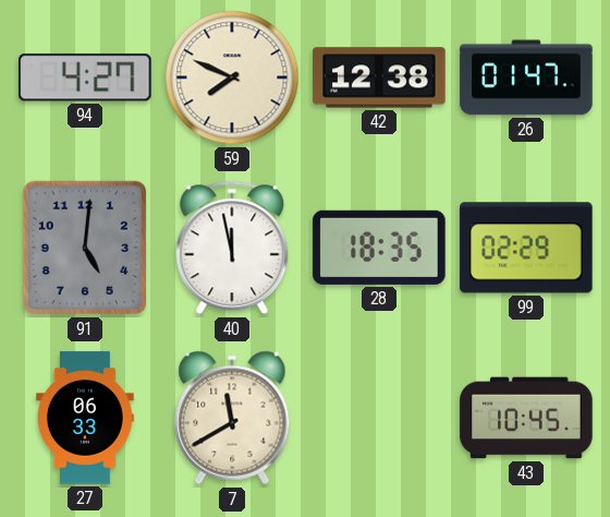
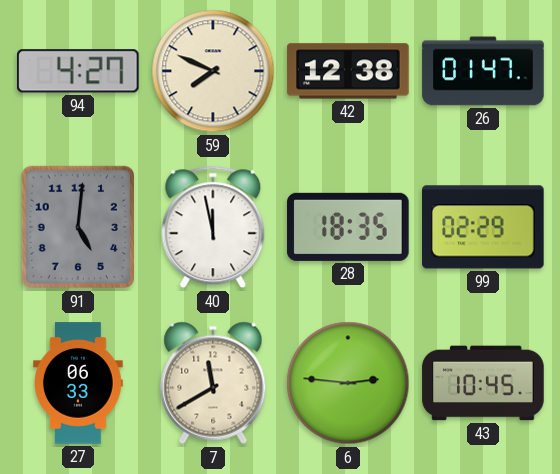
6: none -> 2:46
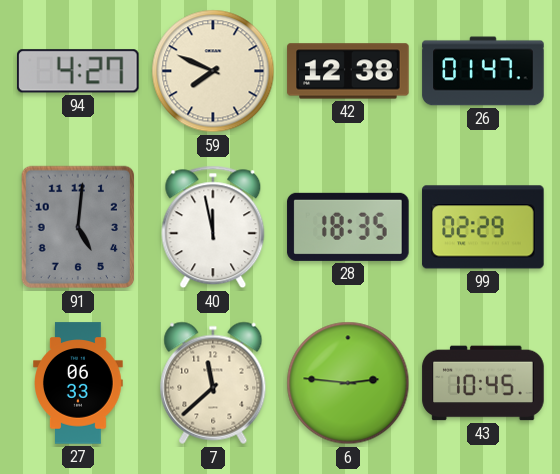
7: 11:40 -> 11:38
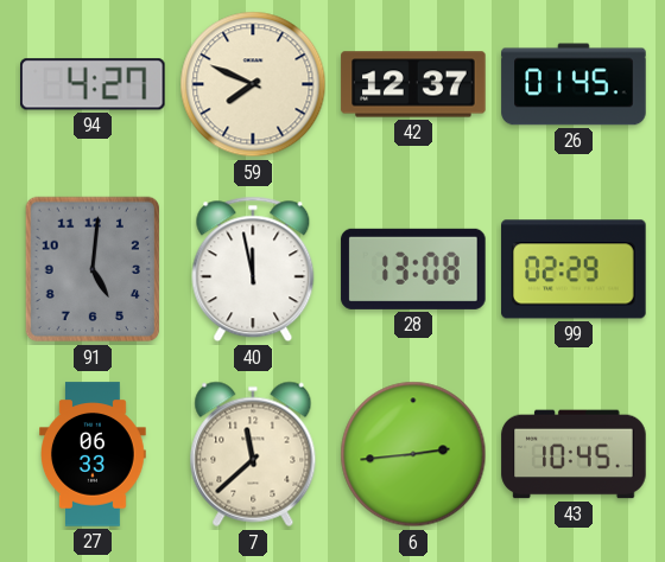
42: 12:38 -> 12:37
26: 01:47 -> 01:45
28: 18:35 -> 13:08
6: 2:46 -> 2:44
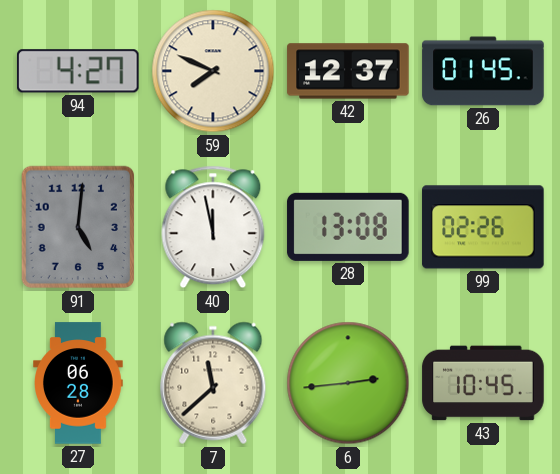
99: 02:29 -> 02:26
27: 06:33 -> 06:28
